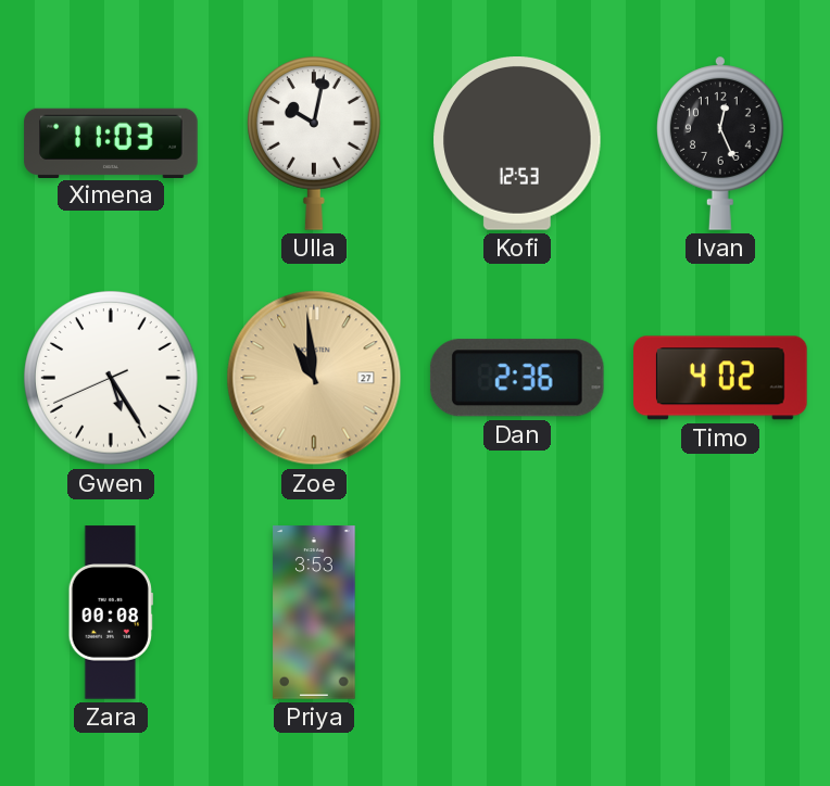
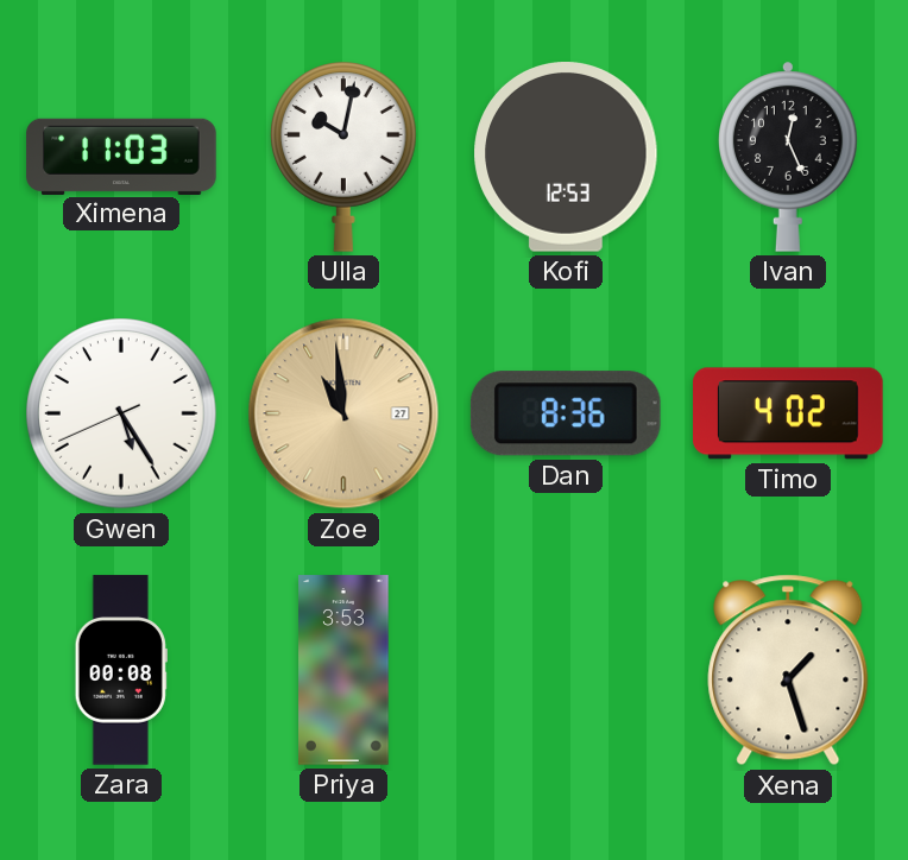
Dan: 2:36 -> 8:36
Xena: none -> 1:27
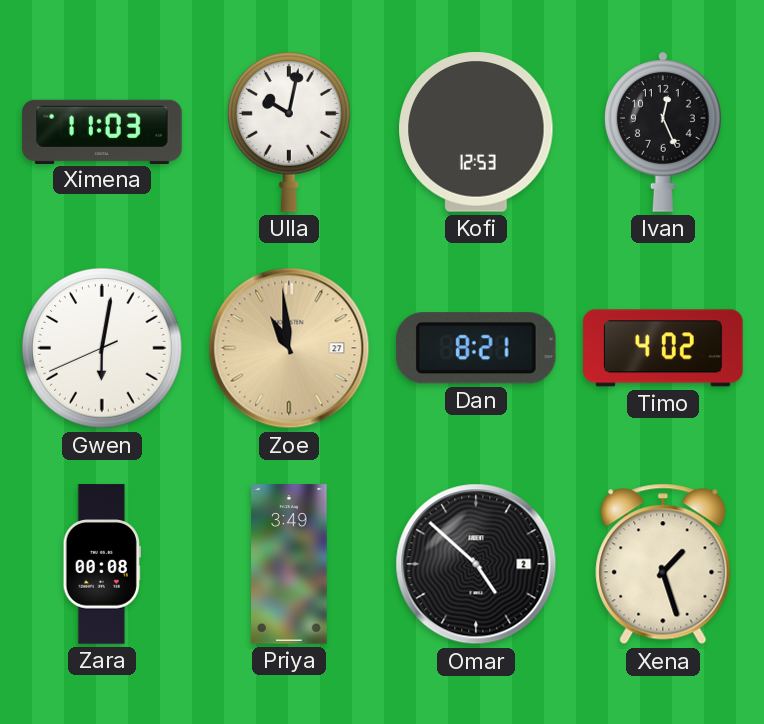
Gwen: 5:24 -> 6:01
Dan: 8:36 -> 8:21
Priya: 3:53 -> 3:49
Omar: none -> 4:52
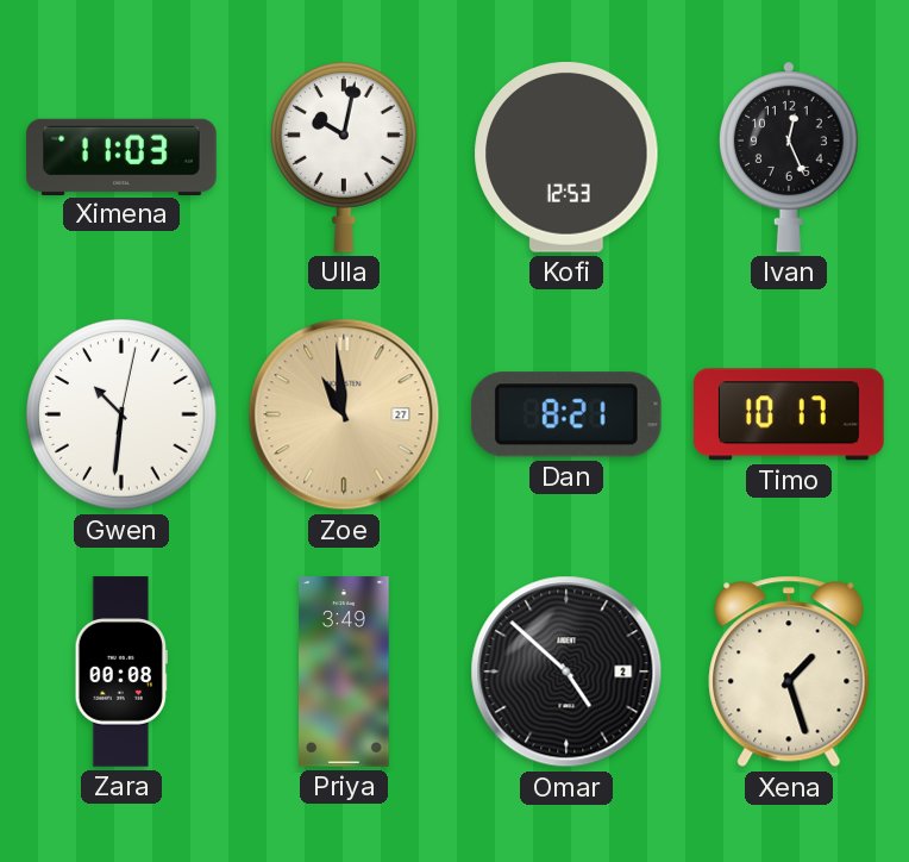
Gwen: 6:01 -> 10:31
Timo: 4:02 -> 10:17
